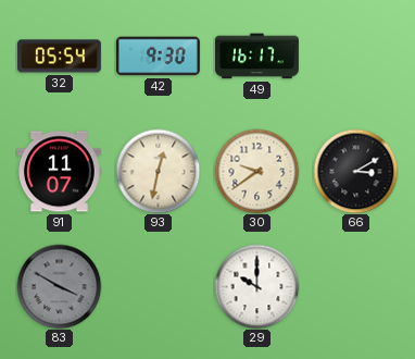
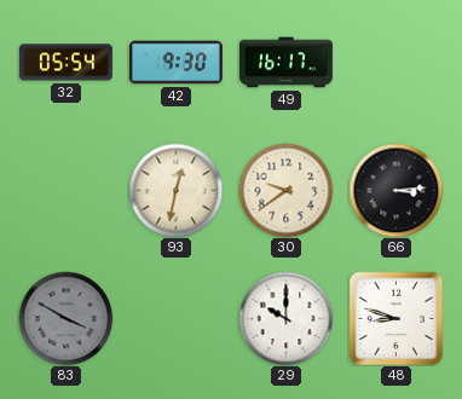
91: 11:07 -> none
66: 3:10 -> 3:14
48: none -> 8:48
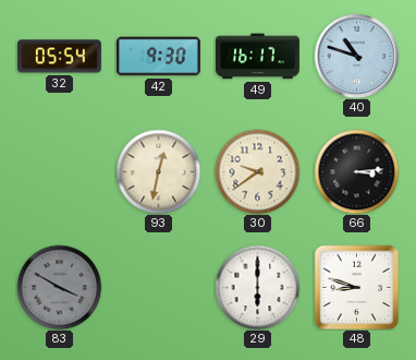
40: none -> 10:48
29: 10:00 -> 6:00
